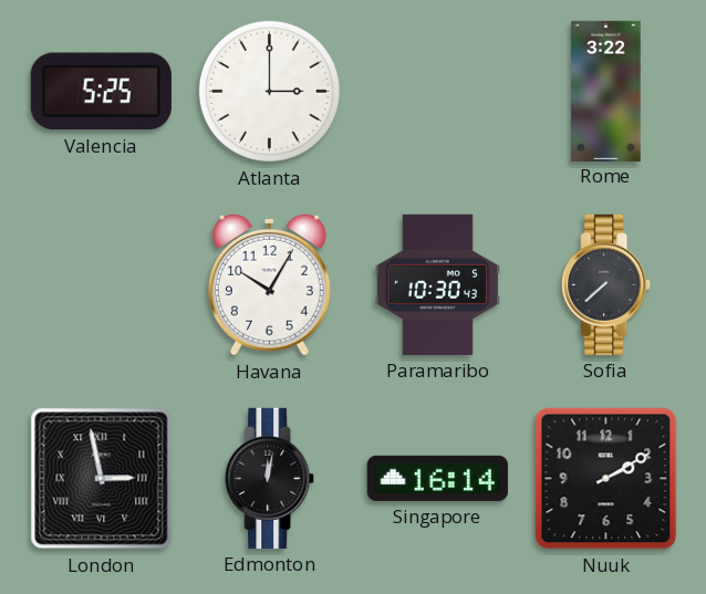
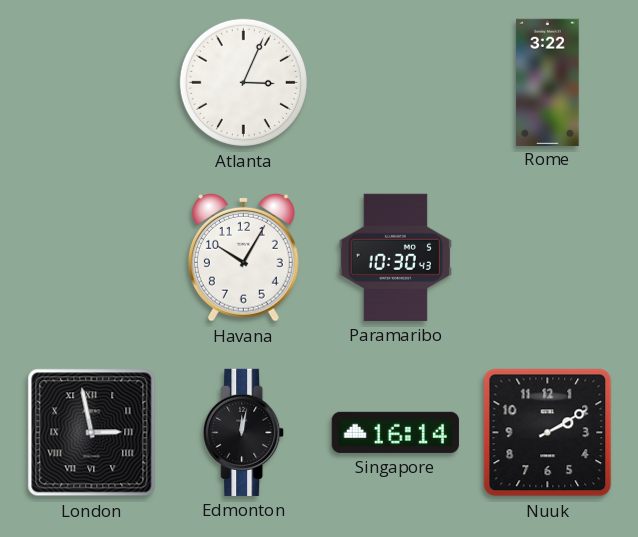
Valencia: 5:25 -> none
Atlanta: 3:00 -> 3:04
Sofia: 7:38 -> none
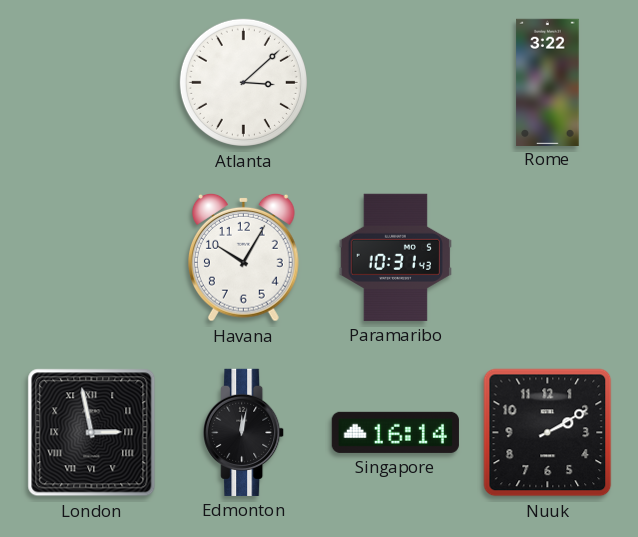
Atlanta: 3:04 -> 3:08
Paramaribo: 10:30 -> 10:31
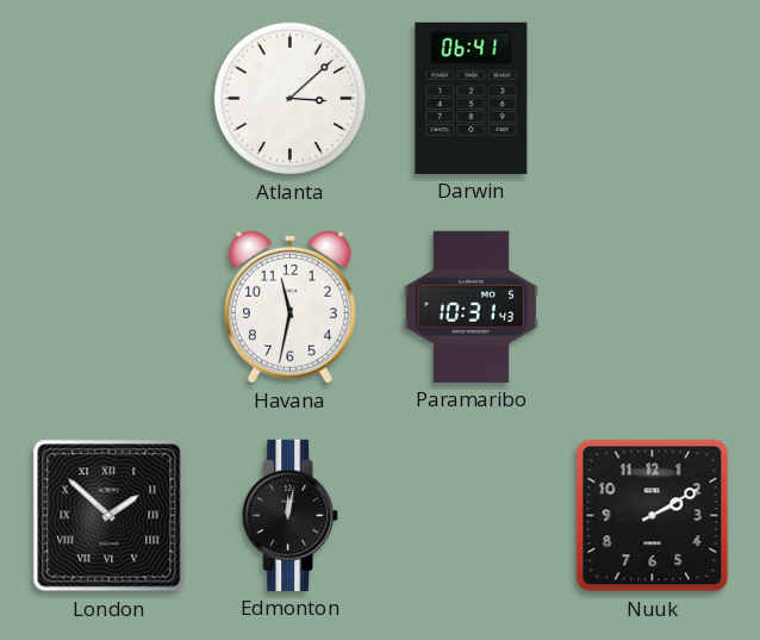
Darwin: none -> 06:41
Rome: 3:22 -> none
Havana: 10:05 -> 11:32
London: 2:58 -> 1:52
Singapore: 16:14 -> none
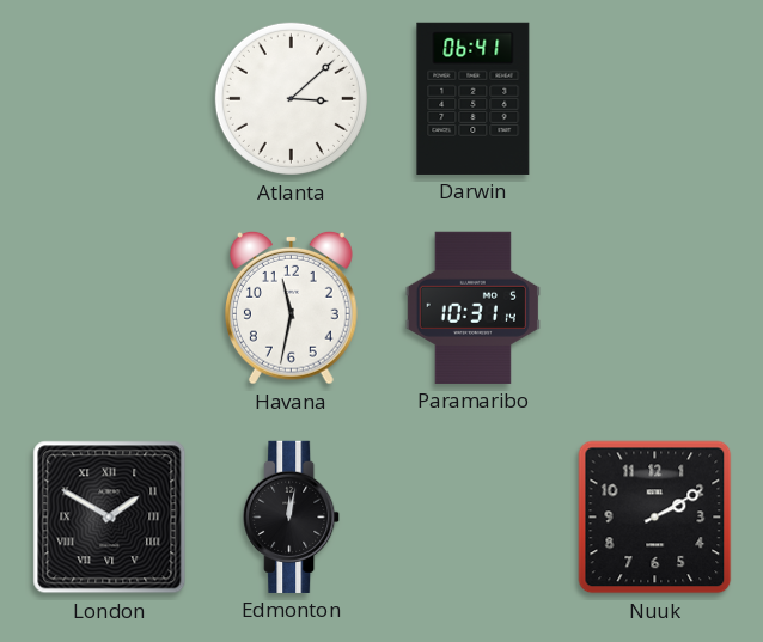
Paramaribo: 10:31:43 -> 10:31:14
London: 1:52 -> 1:50
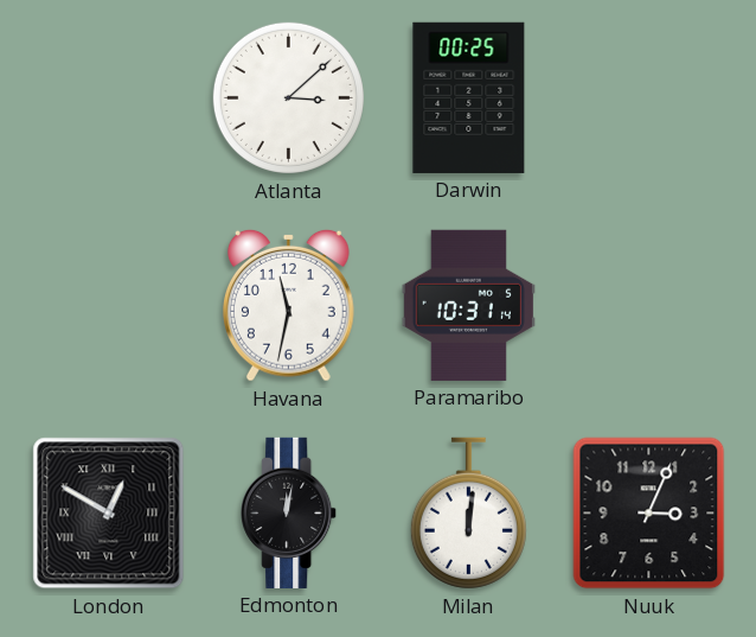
Darwin: 06:41 -> 00:25
London: 1:50 -> 12:50
Milan: none -> 12:01
Nuuk: 2:10 -> 3:04
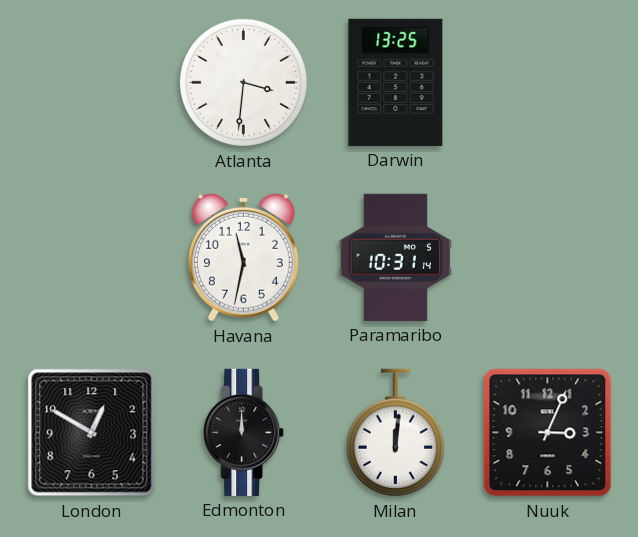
Atlanta: 3:08 -> 3:31
Darwin: 00:25 -> 13:25
London numerals: Roman -> Arabic
Edmonton: 12:02 -> 12:00
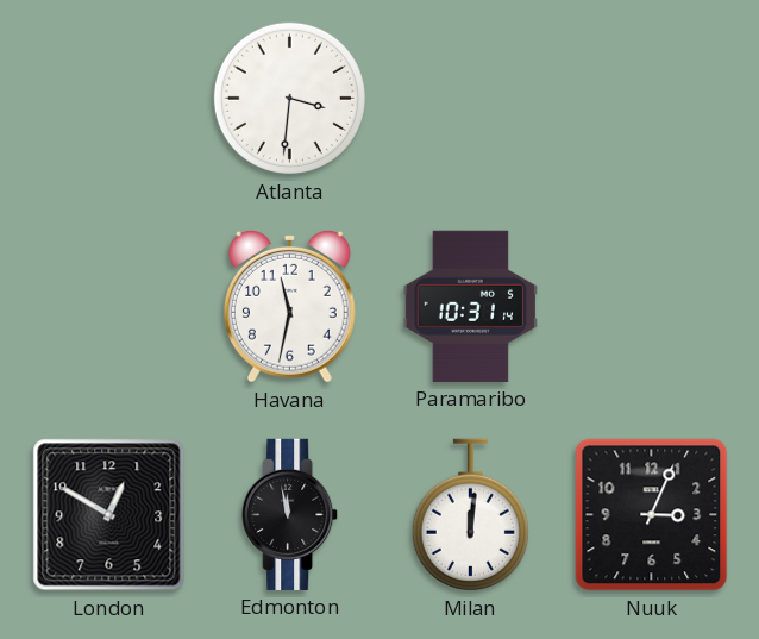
Darwin: 13:25 -> none
Edmonton: 12:00 -> 11:58
